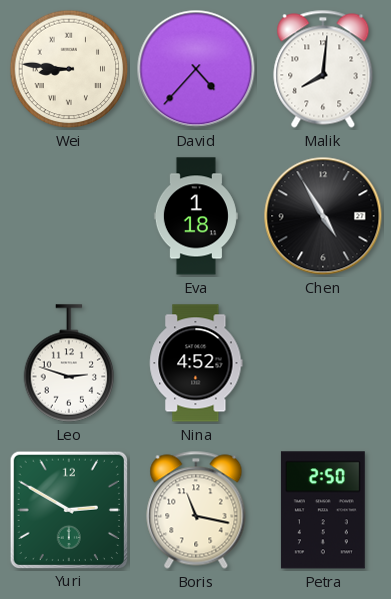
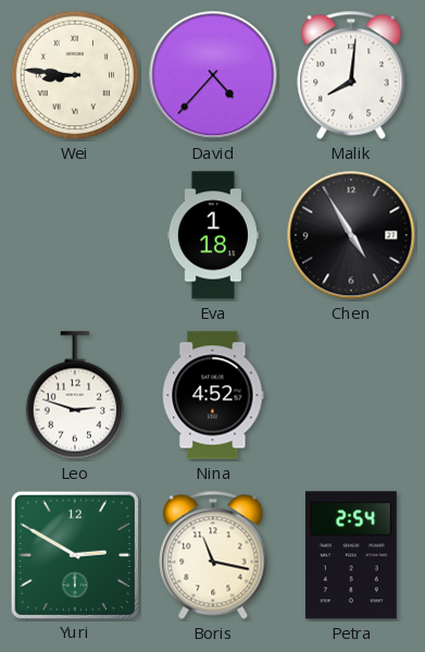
Petra: 2:50 -> 2:54
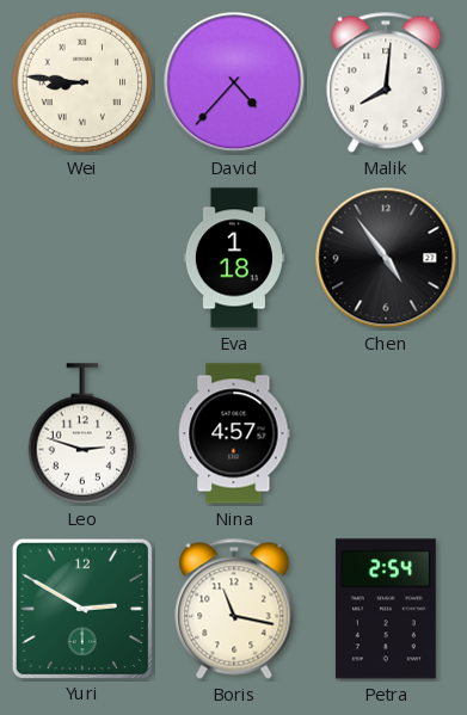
Chen: 4:55 -> 4:54
Nina: 4:52 -> 4:57
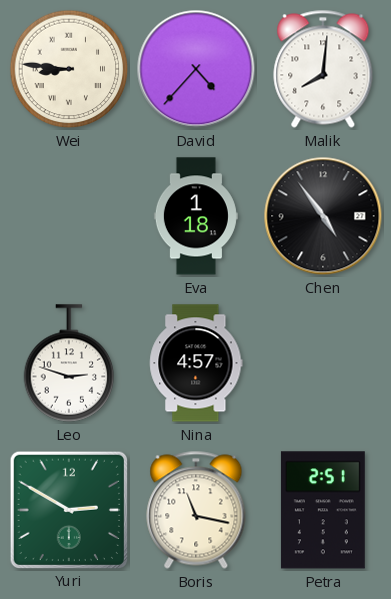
Petra: 2:54 -> 2:51
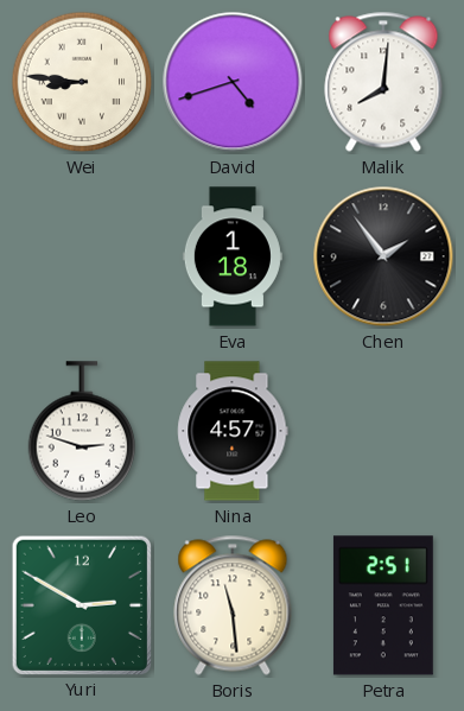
David: 4:37 -> 4:42
Chen: 4:54 -> 1:54
Boris: 11:17 -> 11:29
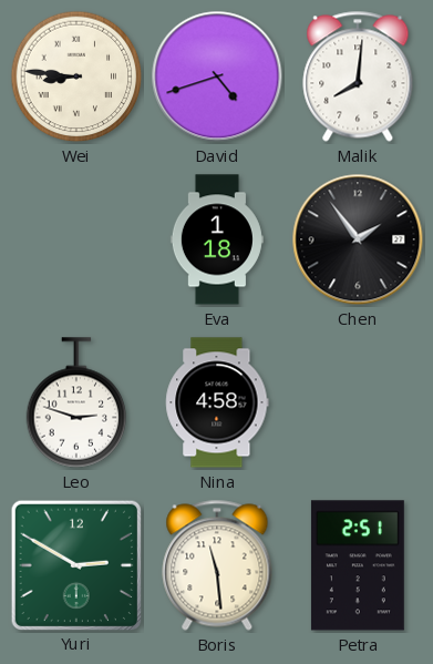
Nina: 4:57 -> 4:58
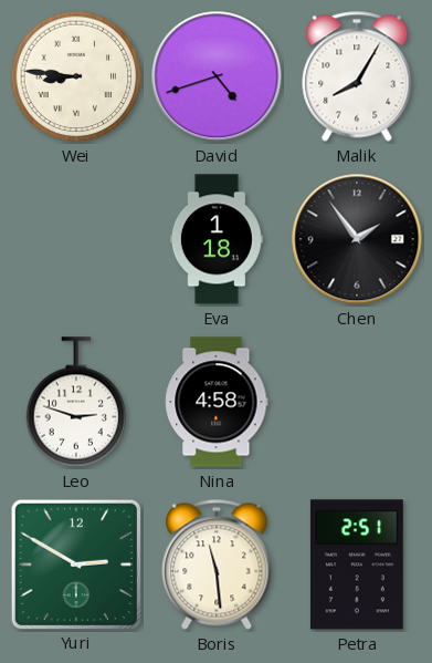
Malik: 8:01 -> 8:05
